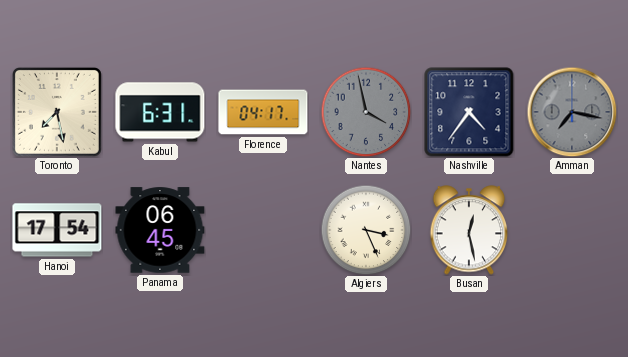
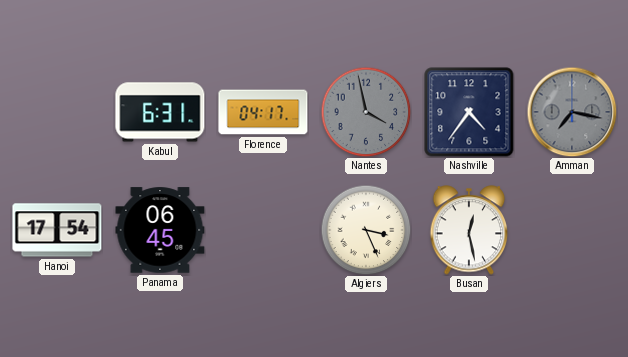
Toronto: 7:28 -> none
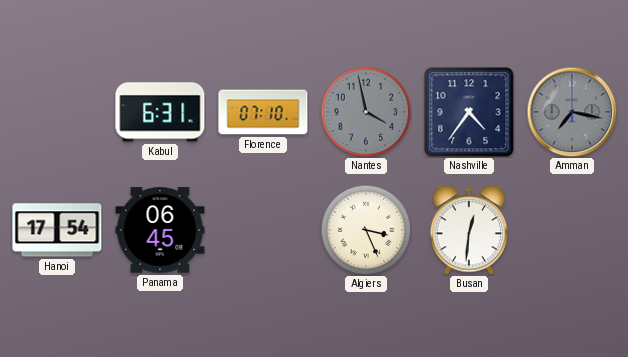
Florence: 04:17 -> 07:10
Busan: 12:28 -> 12:31
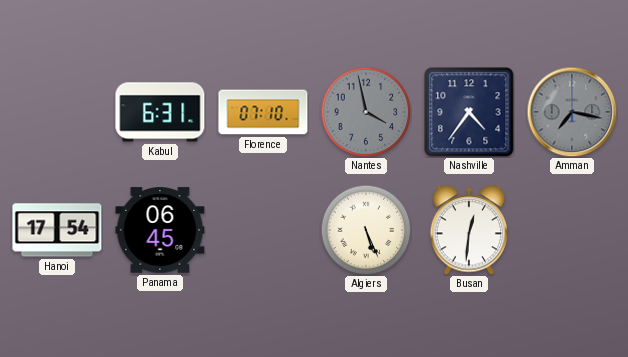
Algiers: 3:26 -> 5:26
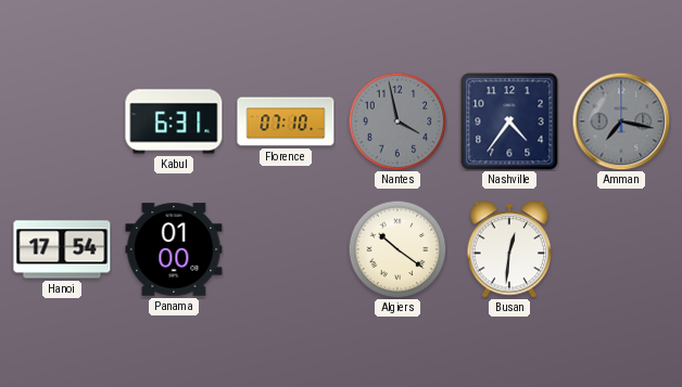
Panama: 06:45 -> 01:00
Algiers: 5:26 -> 10:21
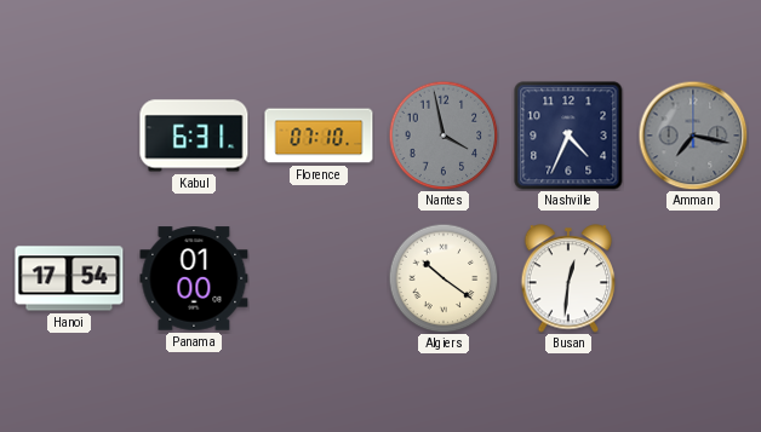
Nashville: 4:36 -> 4:34
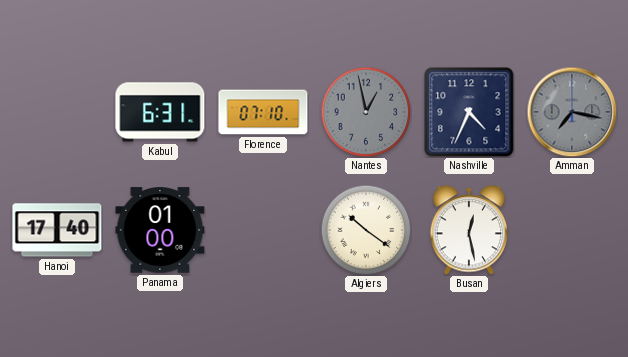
Nantes: 3:58 -> 12:58
Hanoi: 17:54 -> 17:40
Busan: 12:31 -> 12:28
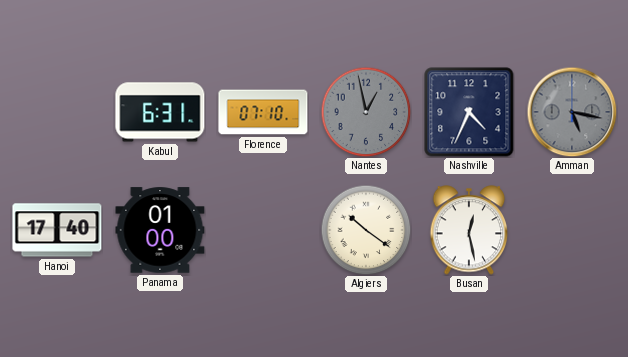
Amman: 7:17 -> 5:17
